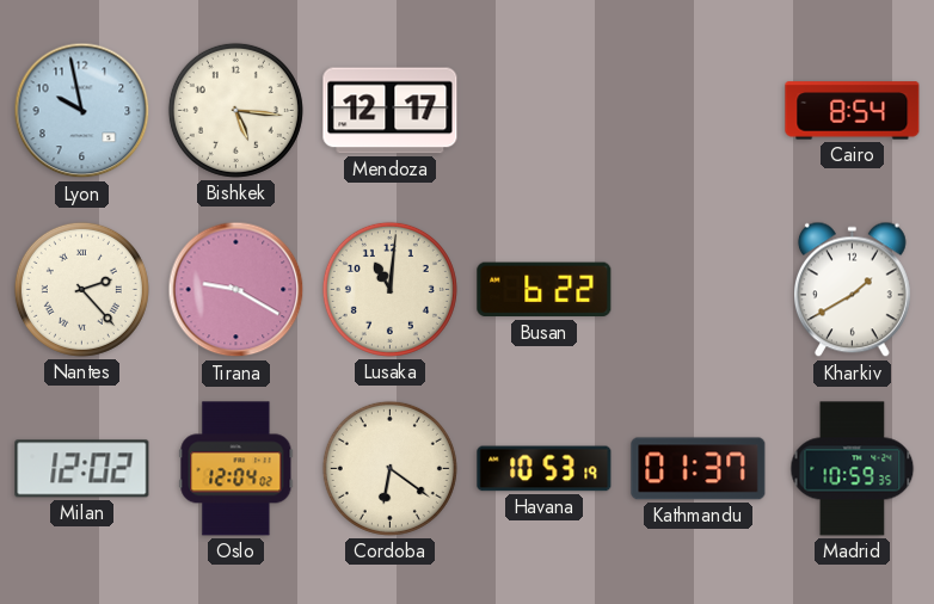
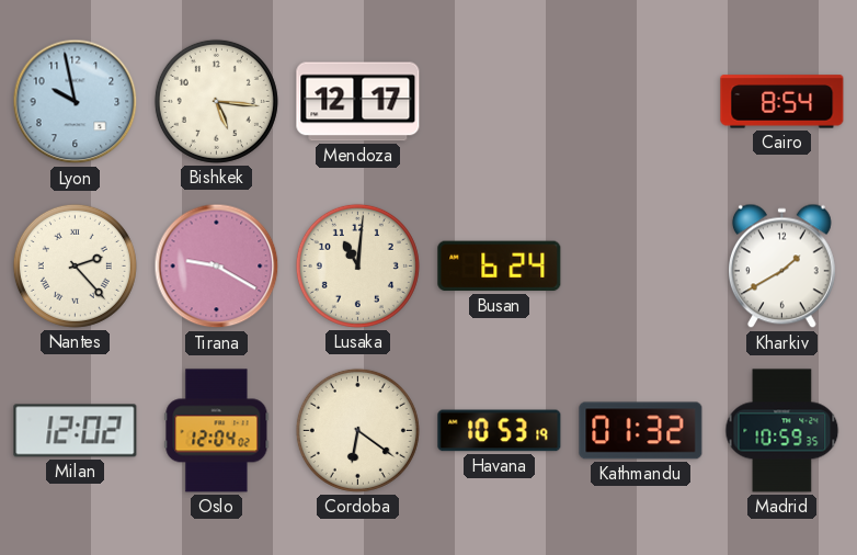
Busan: 6:22 -> 6:24
Kathmandu: 01:37 -> 01:32
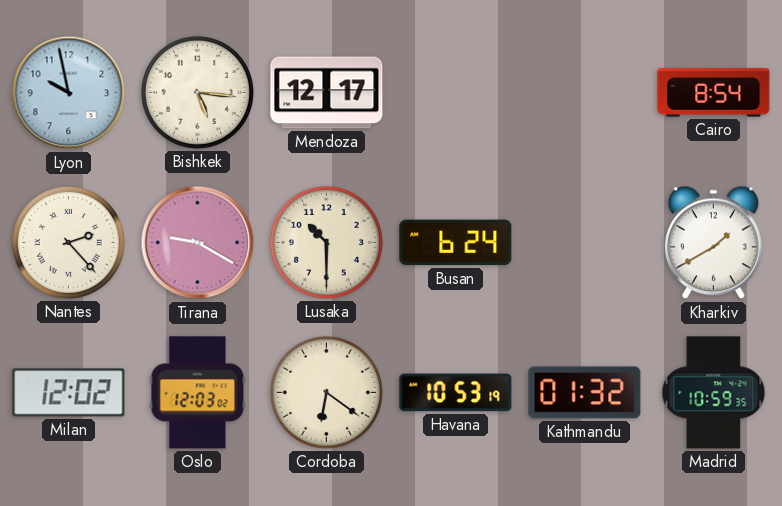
Lusaka: 11:01 -> 10:30
Oslo: 12:04 -> 12:03
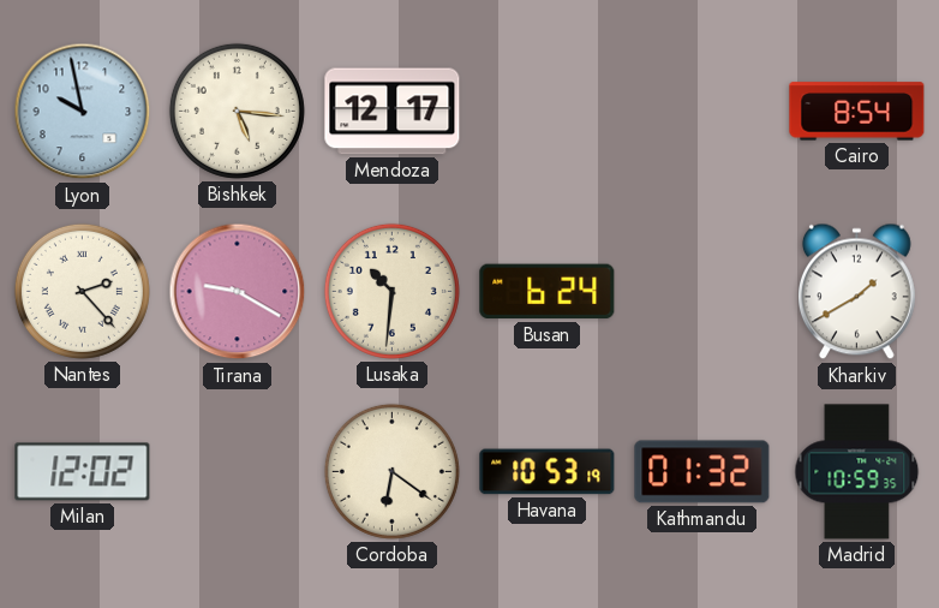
Lusaka: 10:30 -> 10:31
Oslo: 12:03 -> none
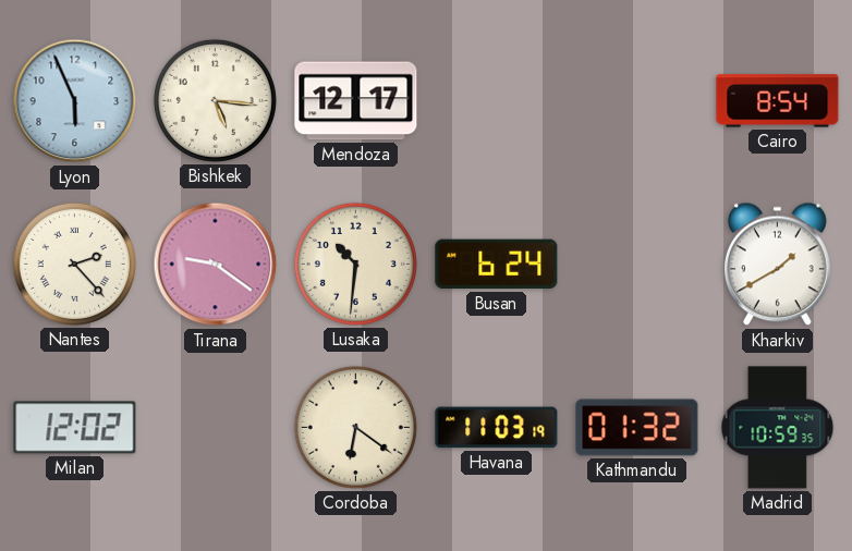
Lyon: 9:58 -> 5:56
Tirana: 9:20 -> 9:21
Havana: 10:53 -> 11:03
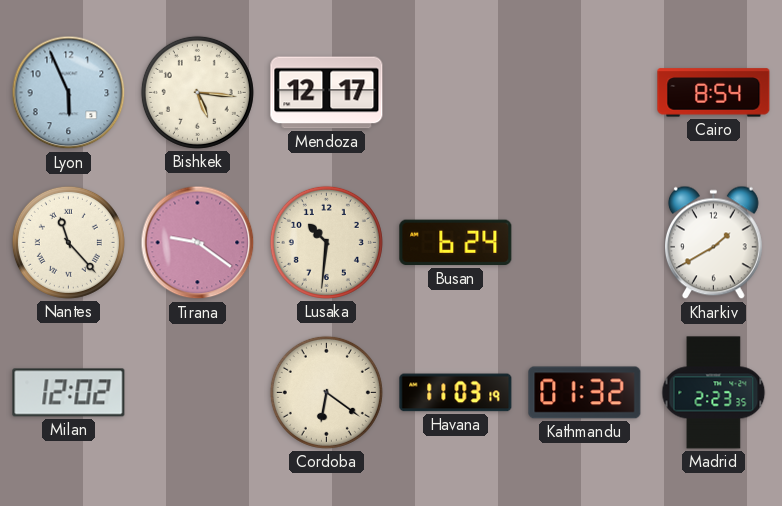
Nantes: 2:23 -> 11:23
Madrid: 10:59 -> 2:23
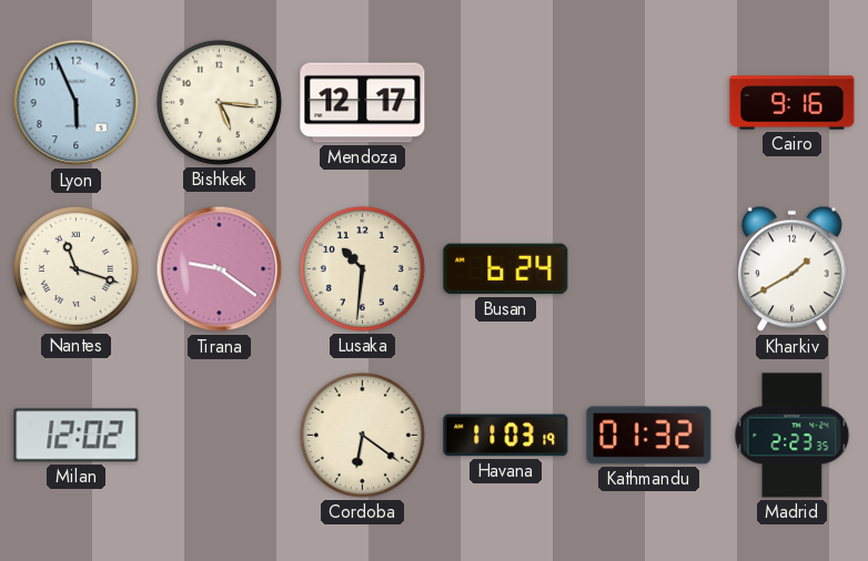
Cairo: 8:54 -> 9:16
Nantes: 11:23 -> 11:18
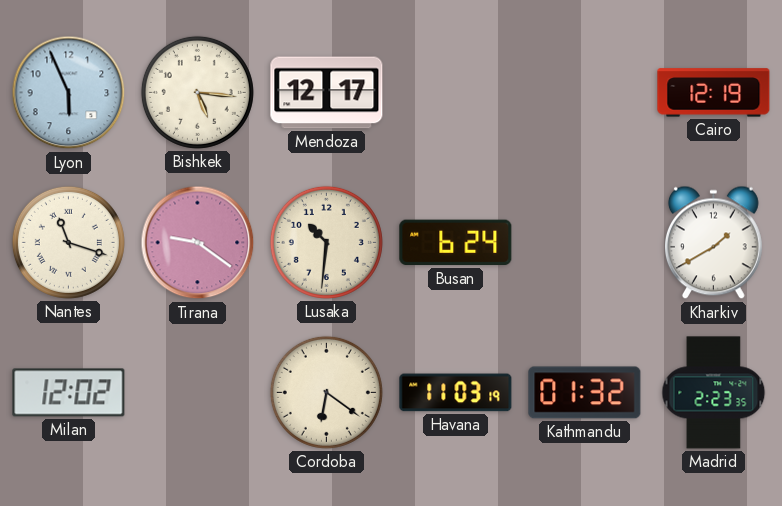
Cairo: 9:16 -> 12:19
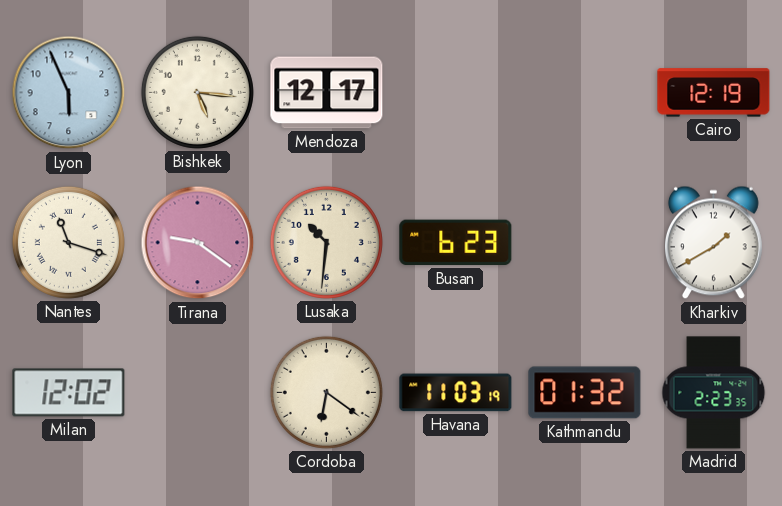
Busan: 6:24 -> 6:23
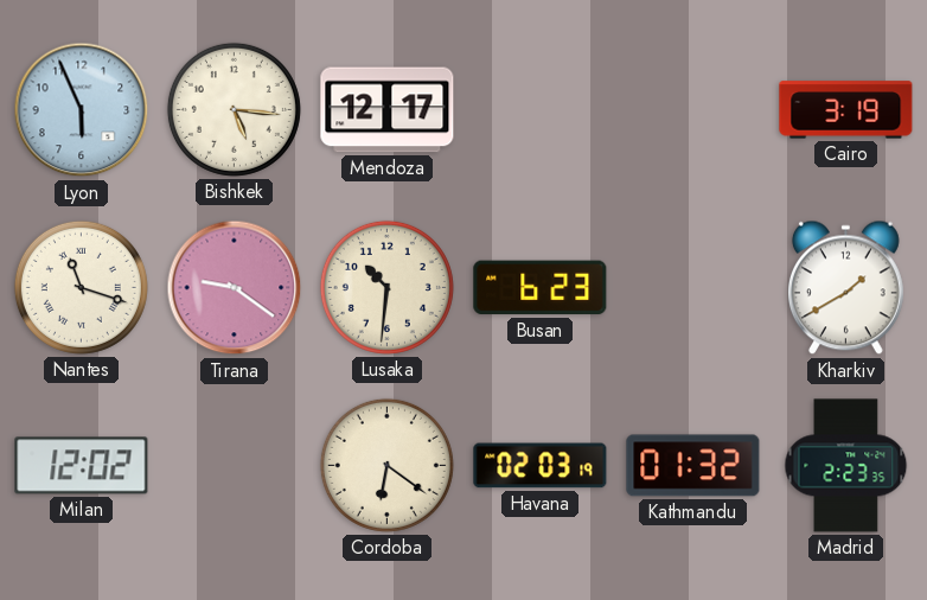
Cairo: 12:19 -> 3:19
Havana: 11:03 -> 02:03
